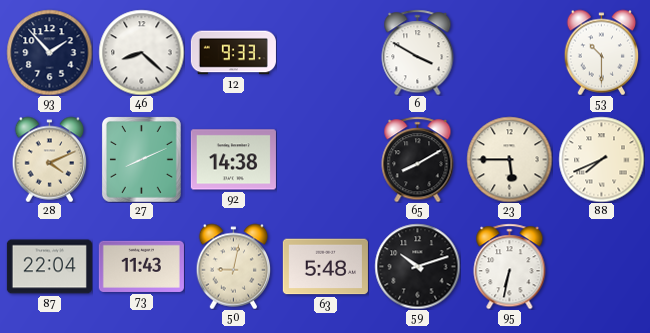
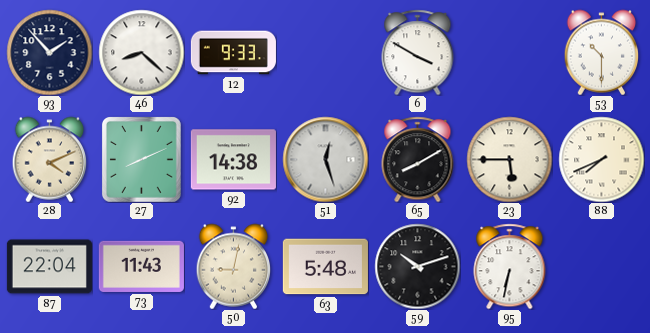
51: none -> 12:27
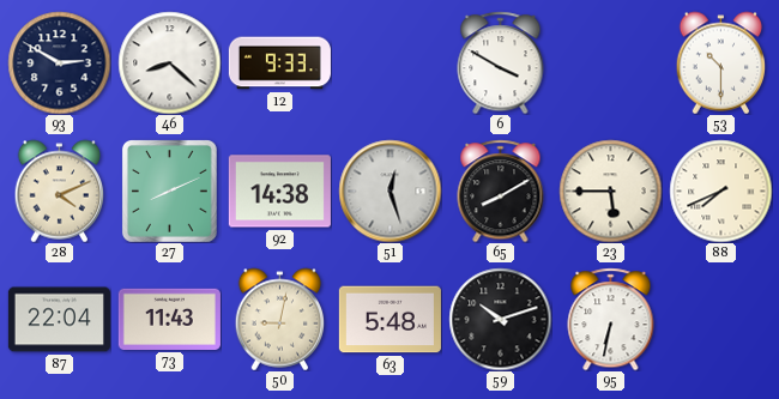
93: 1:53 -> 2:50
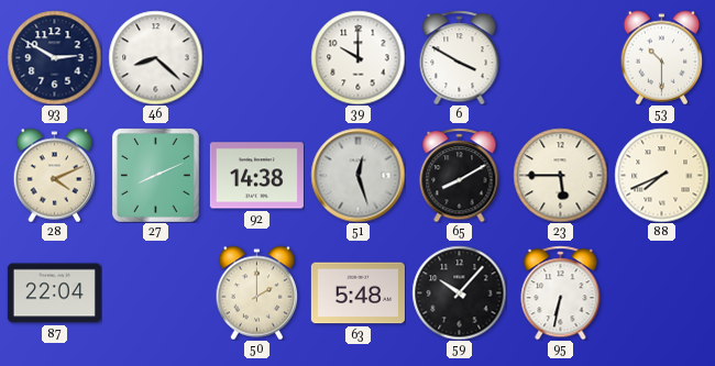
12: 9:33 -> none
39: none -> 10:00
73: 11:43 -> none
50: 9:02 -> 2:00
59: 10:12 -> 10:07
